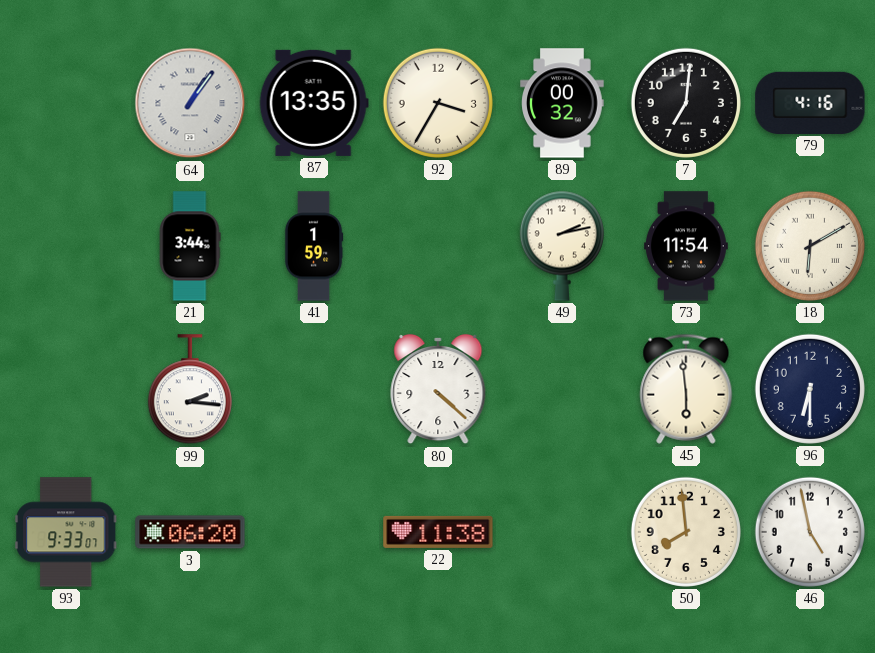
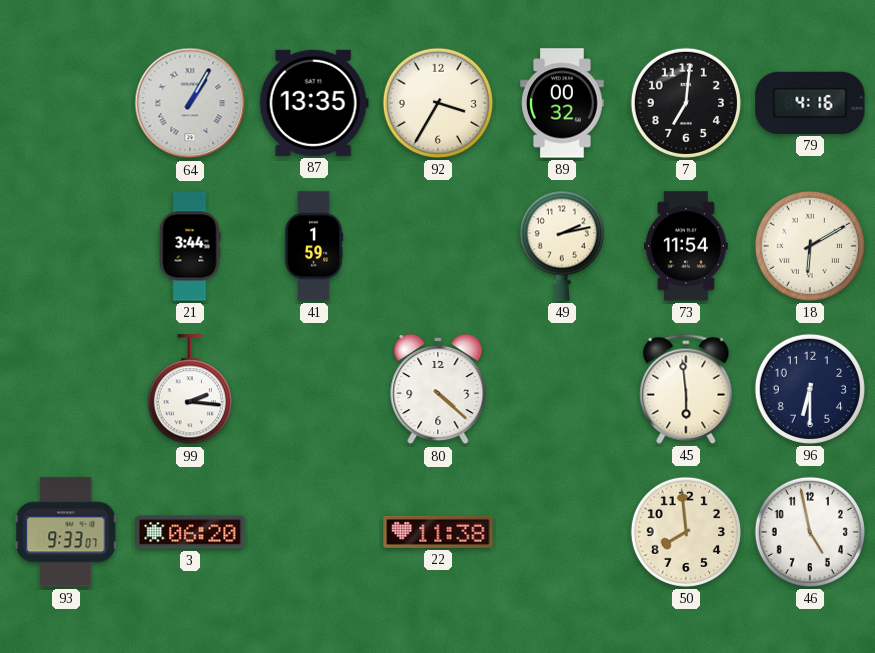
64: 1:06 -> 1:05
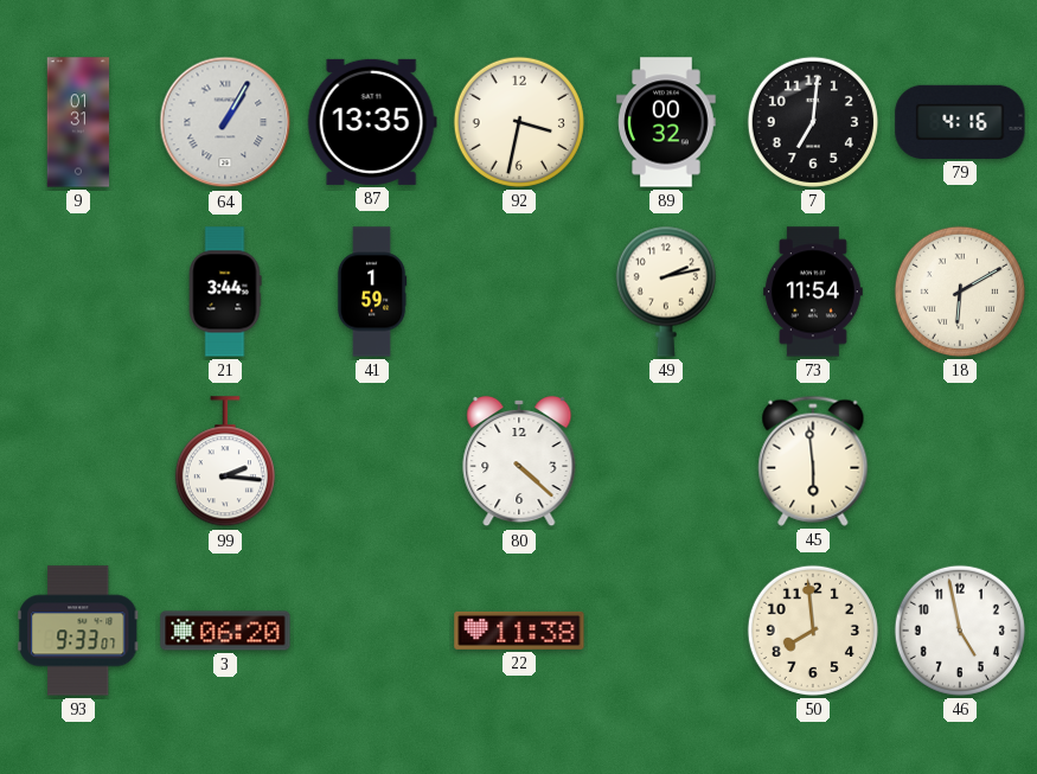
9: none -> 01:31
92: 3:35 -> 3:32
96: 6:30 -> none
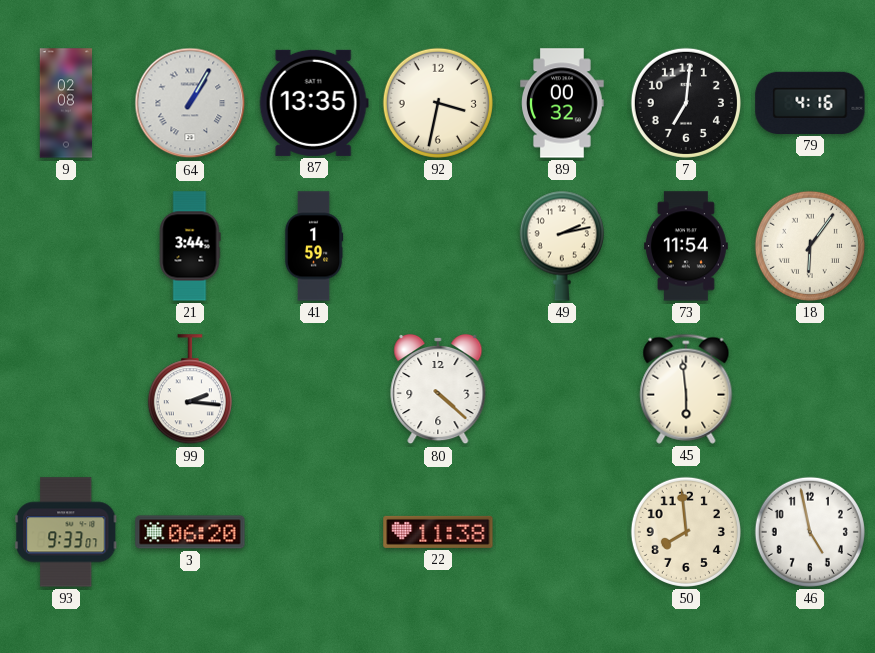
9: 01:31 -> 02:08
18: 6:10 -> 6:06
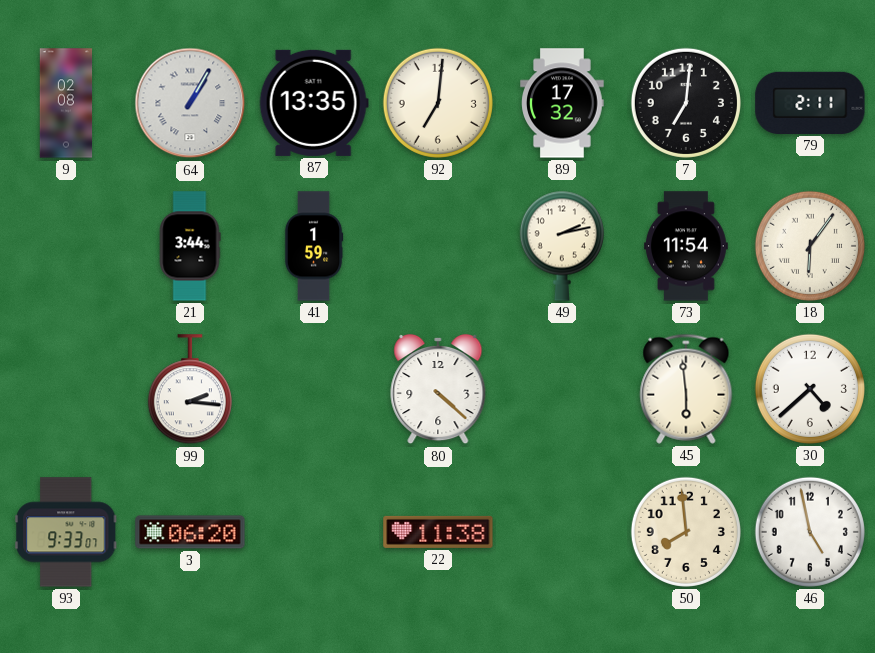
92: 3:32 -> 7:01
89: 00:32 -> 17:32
79: 4:16 -> 2:11
30: none -> 4:38
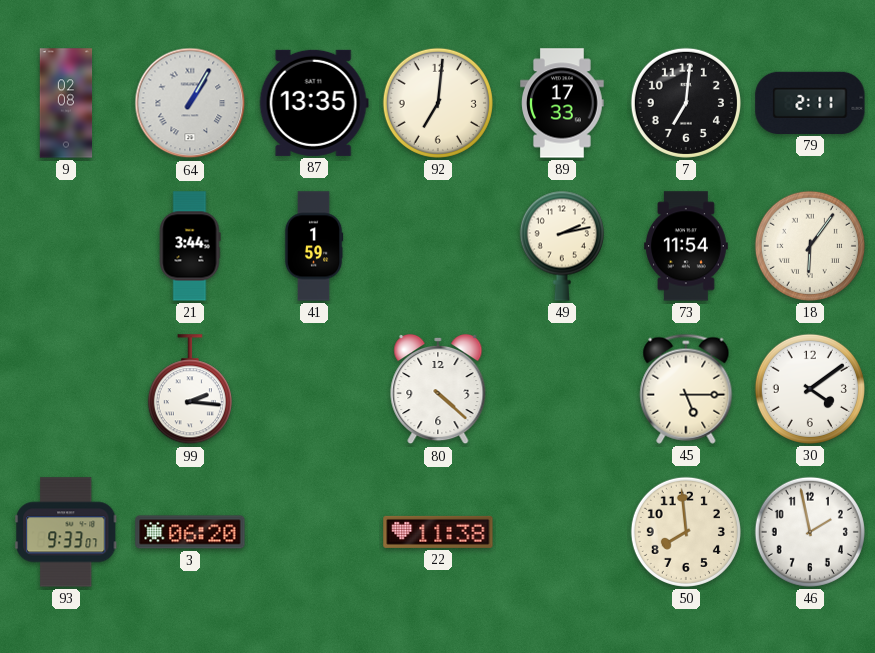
89: 17:32 -> 17:33
45: 5:59 -> 5:15
30: 4:38 -> 4:09
46: 4:58 -> 1:58
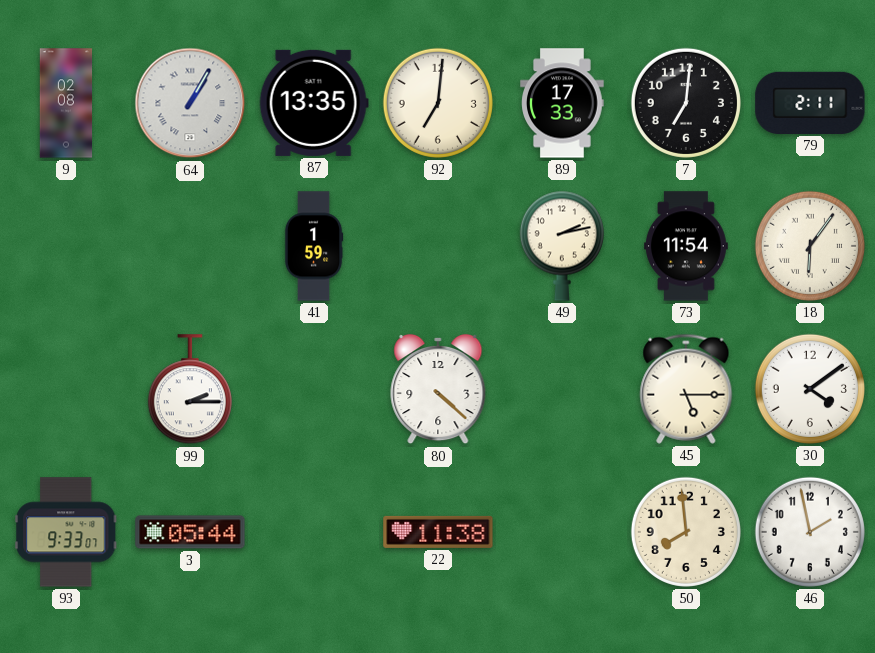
21: 3:44 -> none
99: 2:16 -> 2:15
3: 06:20 -> 05:44
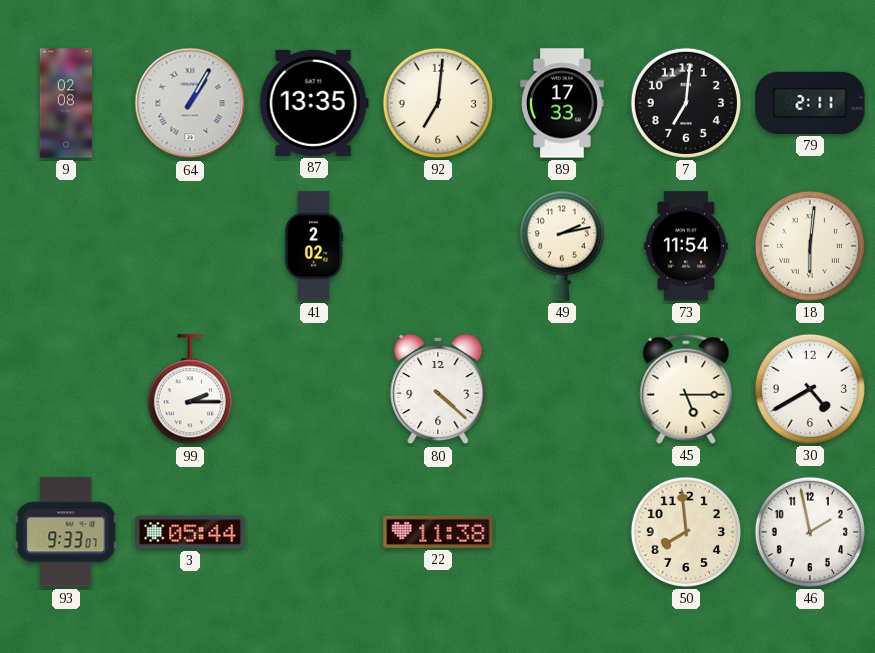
41: 1:59 -> 2:02
18: 6:06 -> 6:01
30: 4:09 -> 4:40
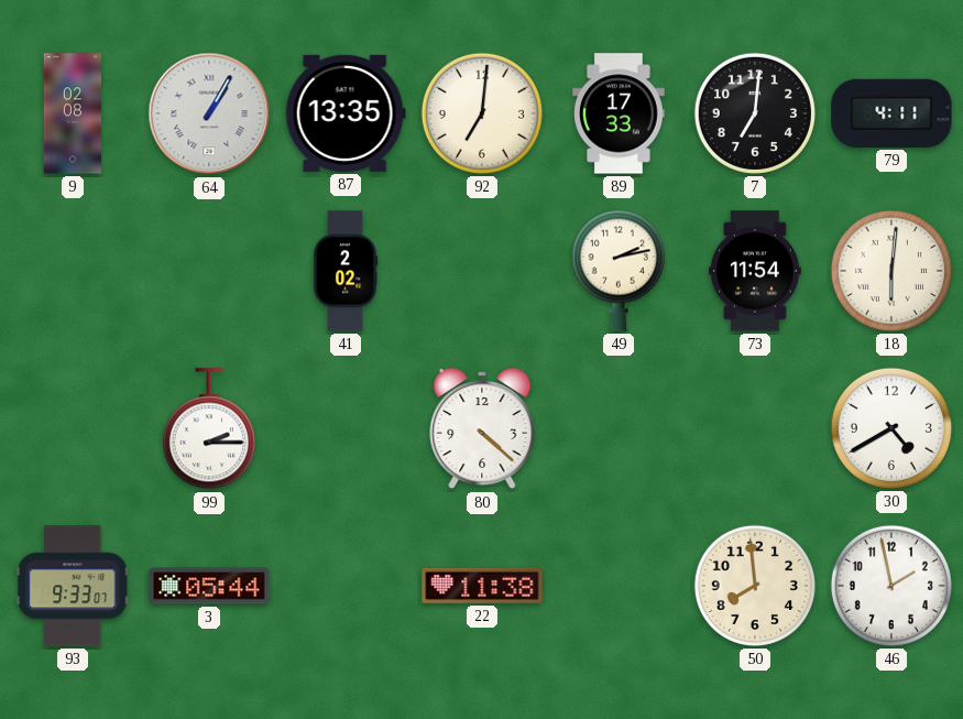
79: 2:11 -> 4:11
45: 5:15 -> none
